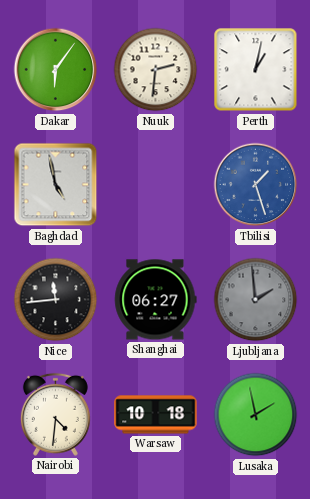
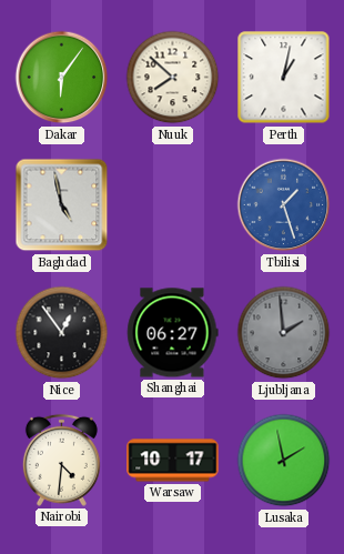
Nuuk: 2:31 -> 7:52
Nice: 11:44 -> 12:54
Warsaw: 10:18 -> 10:17
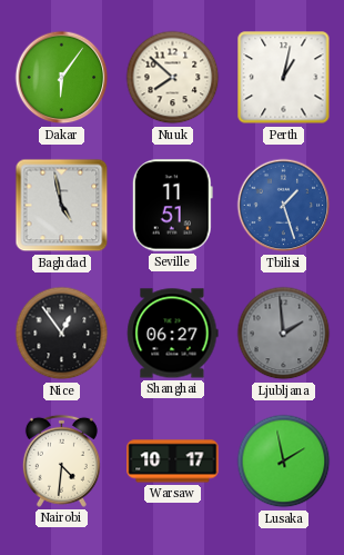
Seville: none -> 11:51
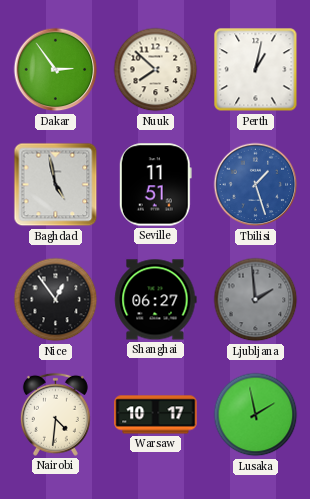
Dakar: 6:06 -> 2:54
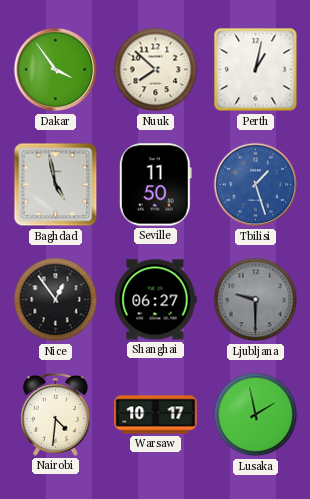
Dakar: 2:54 -> 3:54
Seville: 11:51 -> 11:50
Ljubljana: 1:59 -> 9:30
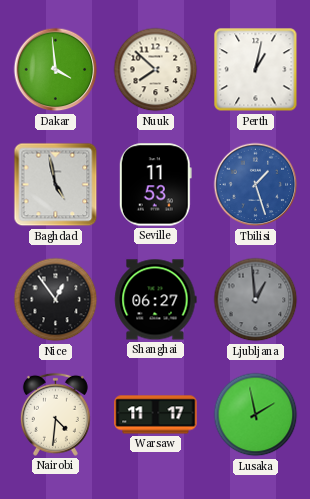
Dakar: 3:54 -> 3:59
Seville: 11:50 -> 11:53
Ljubljana: 9:30 -> 12:59
Warsaw: 10:17 -> 11:17
